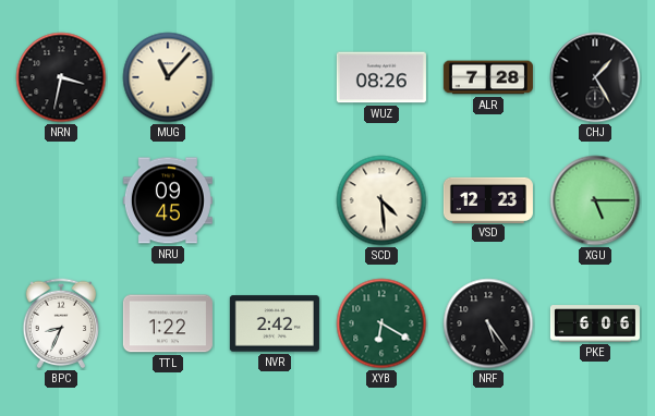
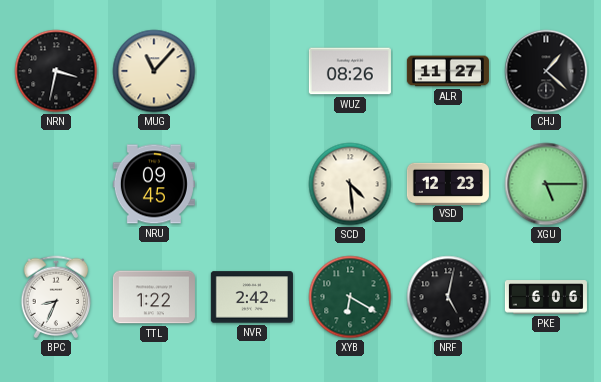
ALR: 7:28 -> 11:27
CHJ: 1:25 -> 1:22
NRF: 5:24 -> 5:02
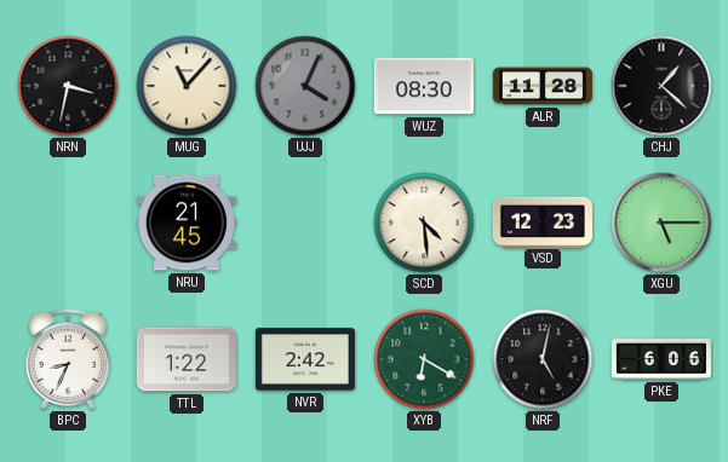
UJJ: none -> 4:04
WUZ: 08:26 -> 08:30
ALR: 11:27 -> 11:28
NRU: 09:45 -> 21:45
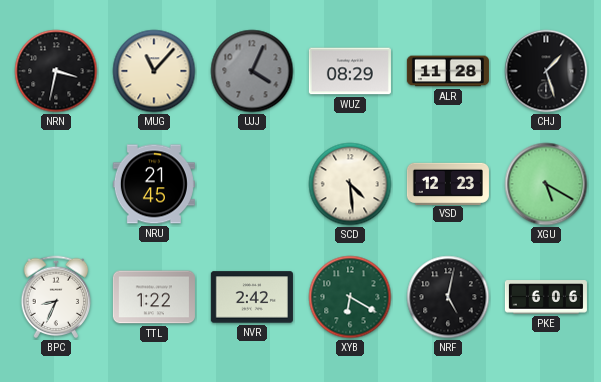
WUZ: 08:30 -> 08:29
CHJ: 1:22 -> 1:27
XGU: 5:15 -> 5:20
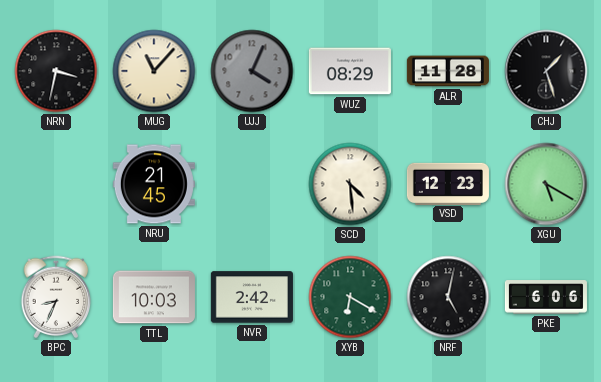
TTL: 1:22 -> 10:03
